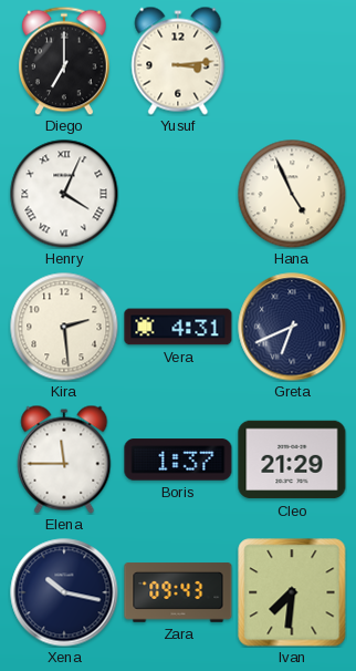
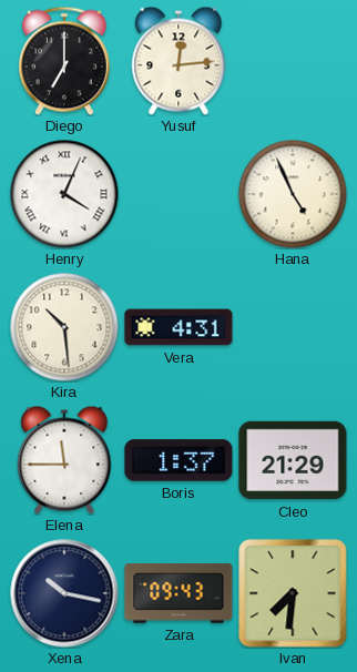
Yusuf: 3:14 -> 12:14
Kira: 2:29 -> 10:29
Greta: 6:41 -> none
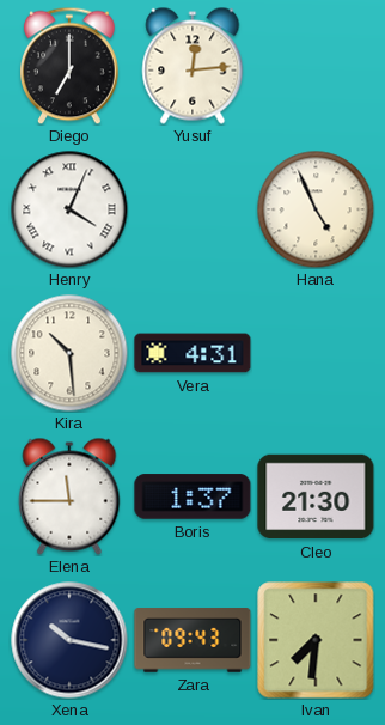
Cleo: 21:29 -> 21:30
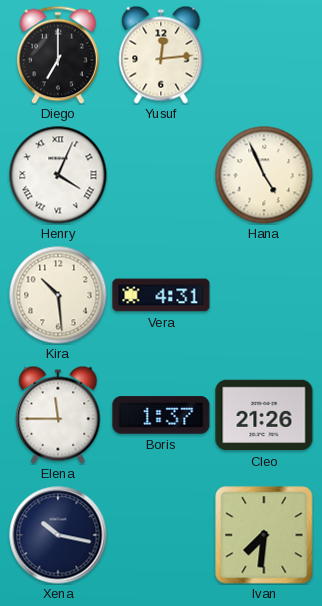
Cleo: 21:30 -> 21:26
Zara: 09:43 -> none
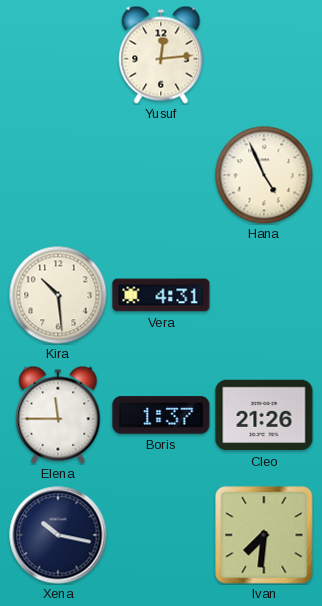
Diego: 7:00 -> none
Henry: 4:04 -> none
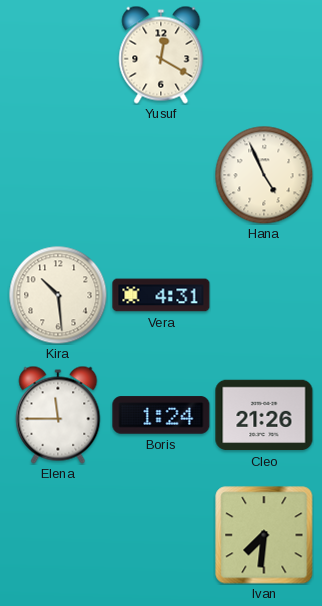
Yusuf: 12:14 -> 12:20
Boris: 1:37 -> 1:24
Xena: 10:17 -> none
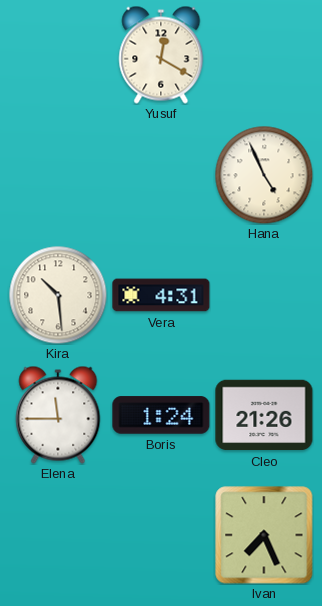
Ivan: 7:31 -> 7:26
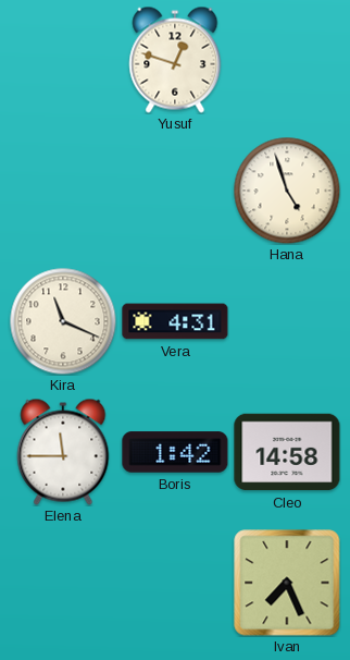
Yusuf: 12:20 -> 12:48
Hana: 4:56 -> 4:57
Kira: 10:29 -> 11:19
Boris: 1:24 -> 1:42
Cleo: 21:26 -> 14:58
